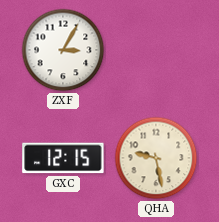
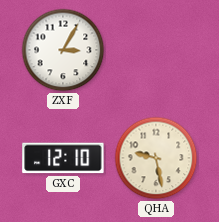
GXC: 12:15 -> 12:10
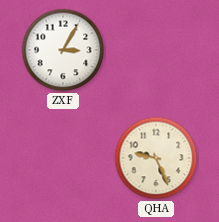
GXC: 12:10 -> none
QHA: 9:28 -> 9:26
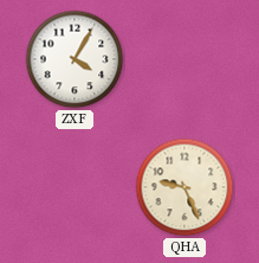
ZXF: 3:05 -> 4:05
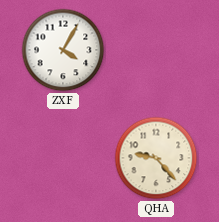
QHA: 9:26 -> 9:23
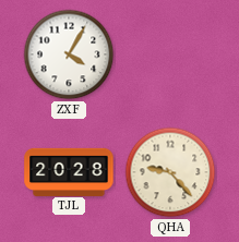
TJL: none -> 20:28
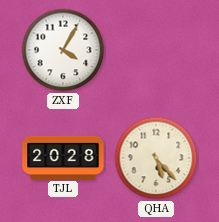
QHA: 9:23 -> 5:23
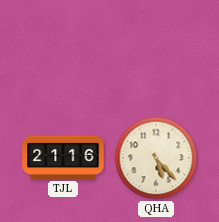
ZXF: 4:05 -> none
TJL: 20:28 -> 21:16
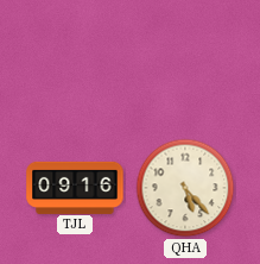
TJL: 21:16 -> 09:16
